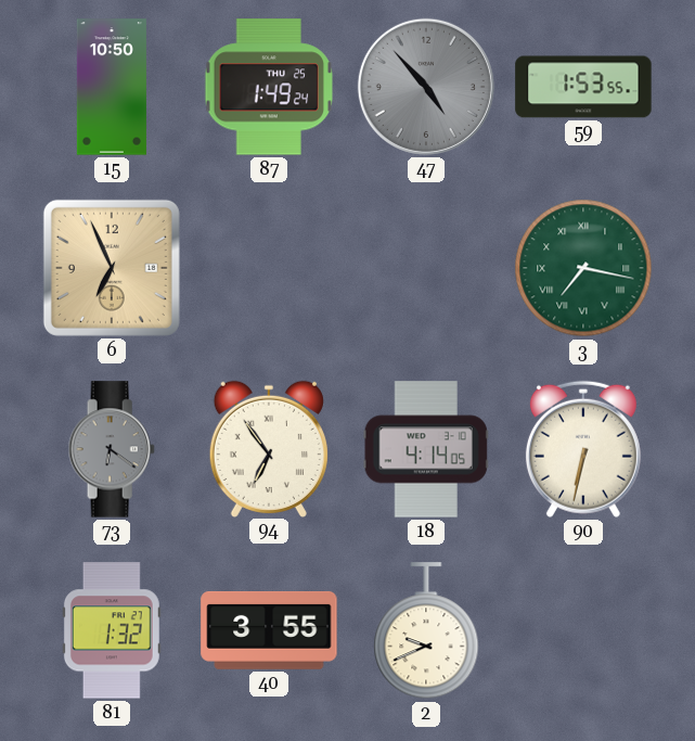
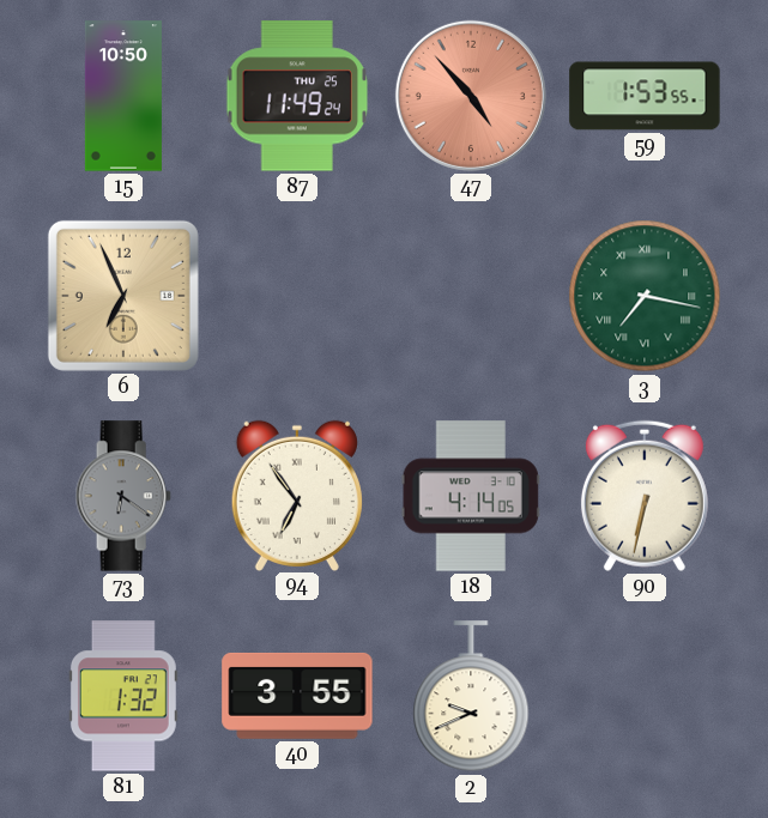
87: 1:49 -> 11:49
47 dial: grey -> salmon
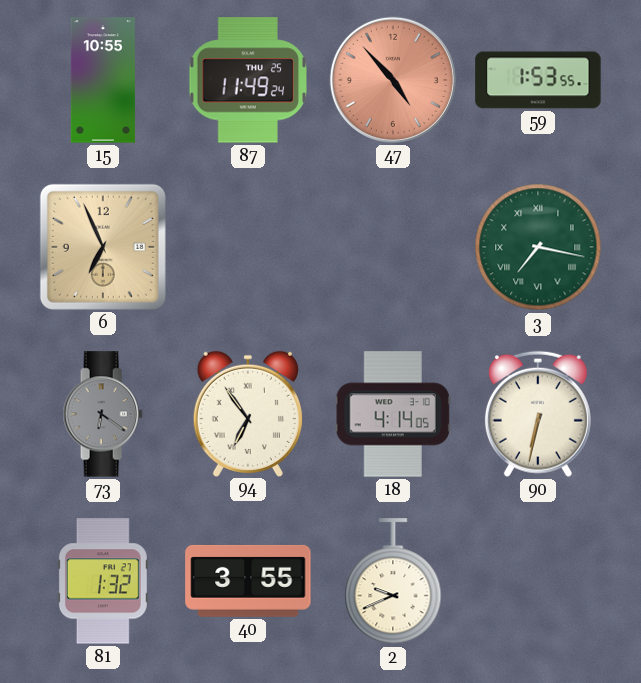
15: 10:50 -> 10:55
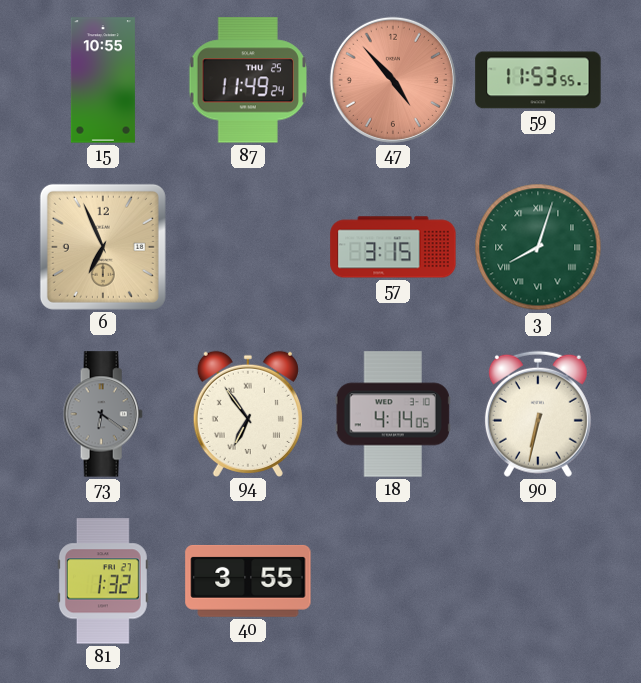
59: 1:53 -> 11:53
57: none -> 3:15
3: 7:17 -> 8:03
2: 9:41 -> none
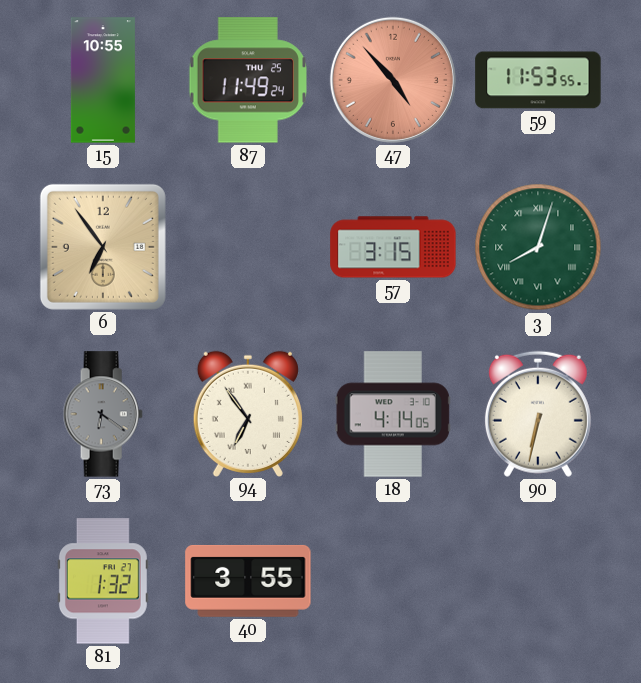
6: 6:56 -> 6:54
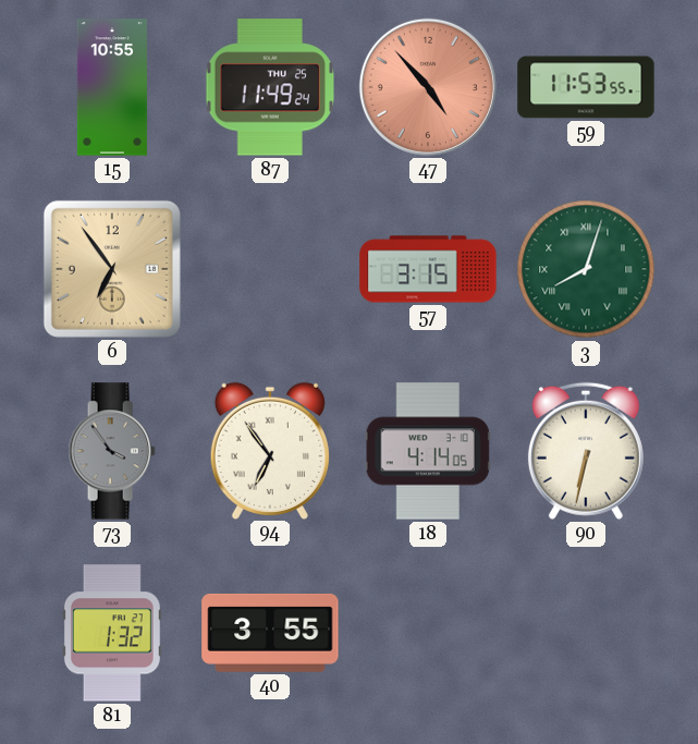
73: 6:21 -> 3:54
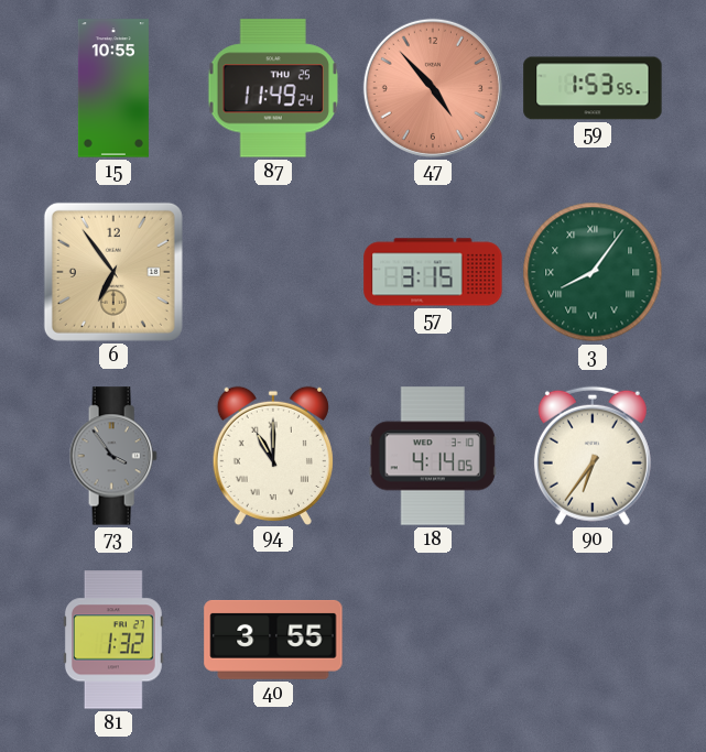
59: 11:53 -> 1:53
3: 8:03 -> 8:06
94: 6:54 -> 11:00
90: 6:32 -> 6:36
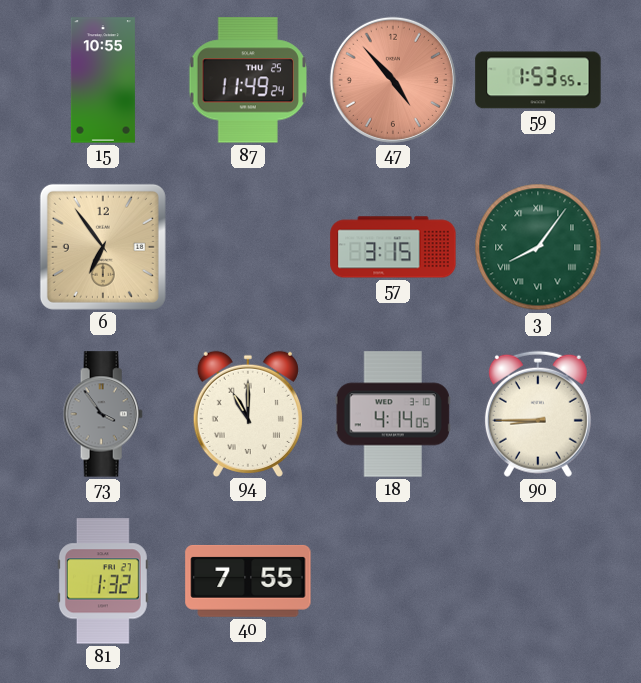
90: 6:36 -> 8:45
40: 3:55 -> 7:55
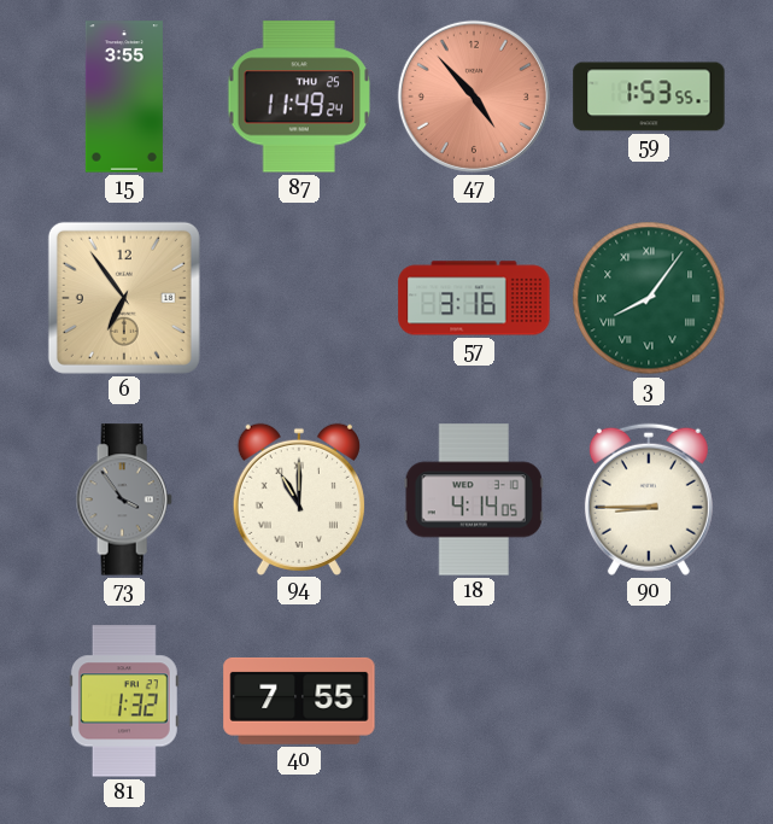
15: 10:55 -> 3:55
57: 3:15 -> 3:16
